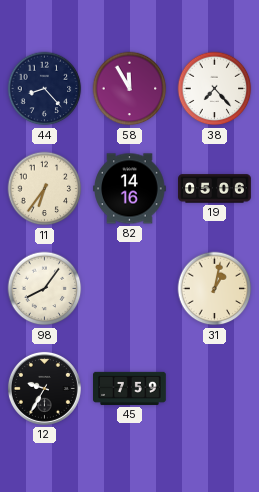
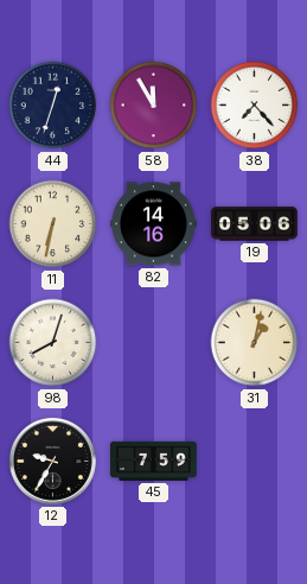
44: 8:23 -> 12:33
11: 6:36 -> 6:32
98: 8:06 -> 8:03
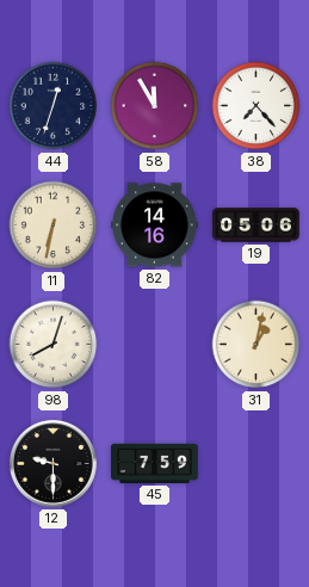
12: 9:35 -> 9:30
